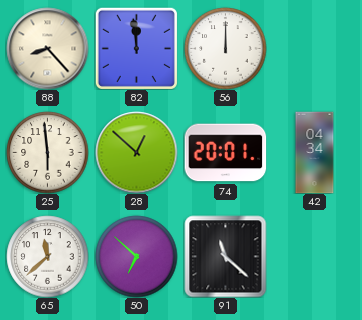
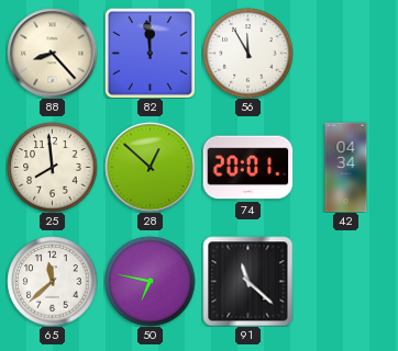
56: 12:00 -> 11:55
25: 5:59 -> 7:59
50: 6:52 -> 6:47
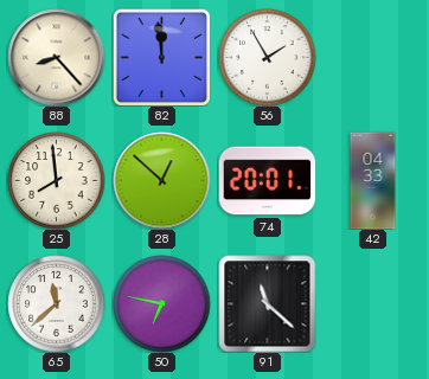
56: 11:55 -> 1:55
42: 04:34 -> 04:33
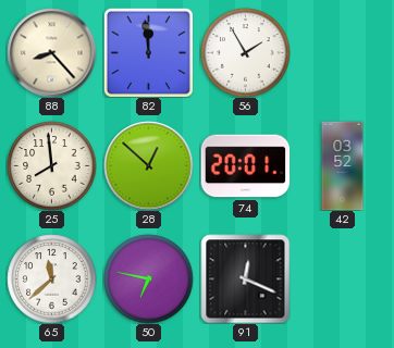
42: 04:33 -> 03:52
91: 11:22 -> 12:19
